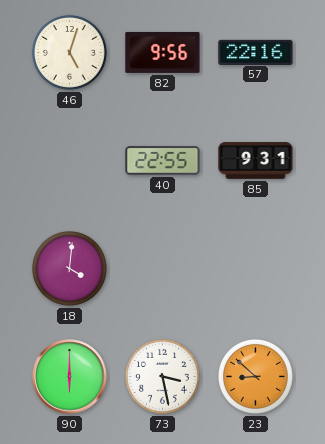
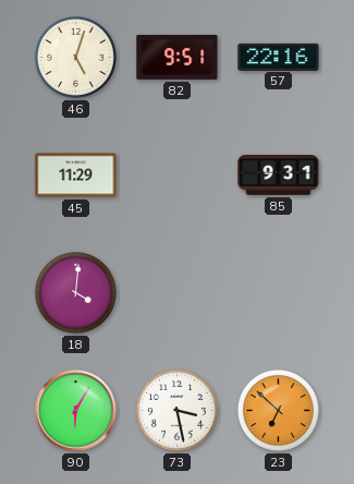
82: 9:56 -> 9:51
45: none -> 11:29
40: 22:55 -> none
90: 6:00 -> 6:05
23: 8:52 -> 6:52
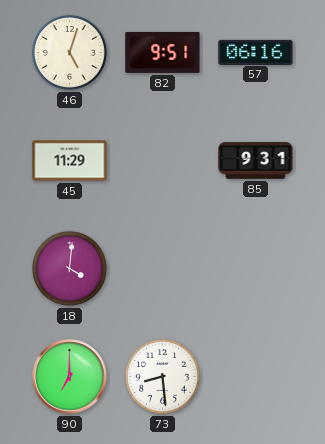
57: 22:16 -> 06:16
90: 6:05 -> 7:00
73: 3:28 -> 8:29
23: 6:52 -> none
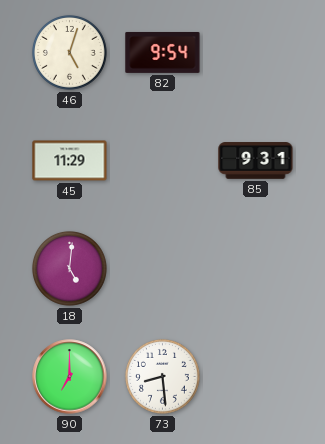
82: 9:51 -> 9:54
57: 06:16 -> none
18: 4:01 -> 5:01
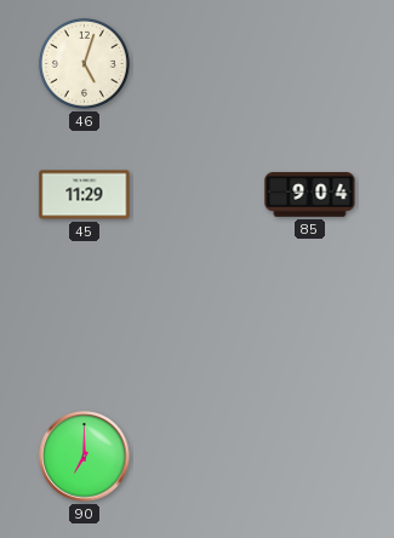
82: 9:54 -> none
85: 9:31 -> 9:04
18: 5:01 -> none
73: 8:29 -> none
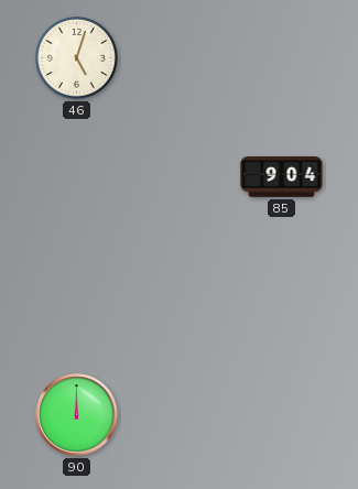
45: 11:29 -> none
90: 7:00 -> 12:00
